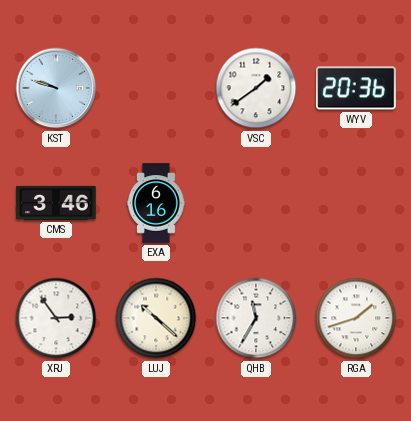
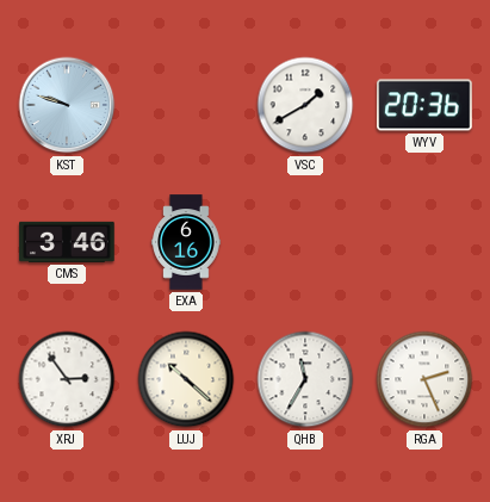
VSC: 1:39 -> 1:40
RGA: 1:42 -> 2:26
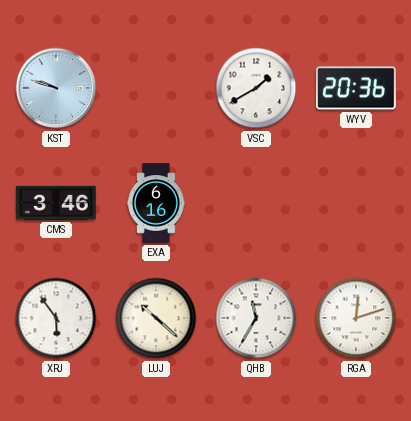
XRJ: 2:54 -> 5:54
RGA: 2:26 -> 12:12
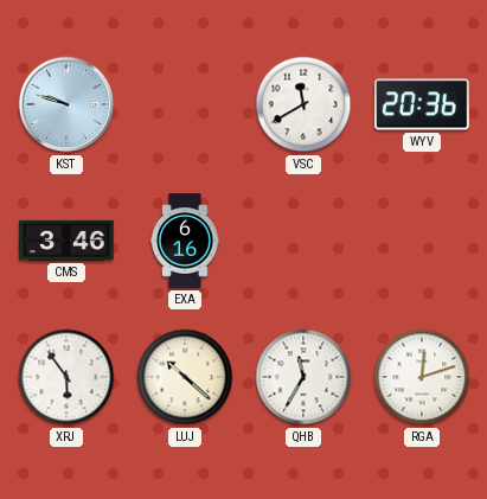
VSC: 1:40 -> 11:40
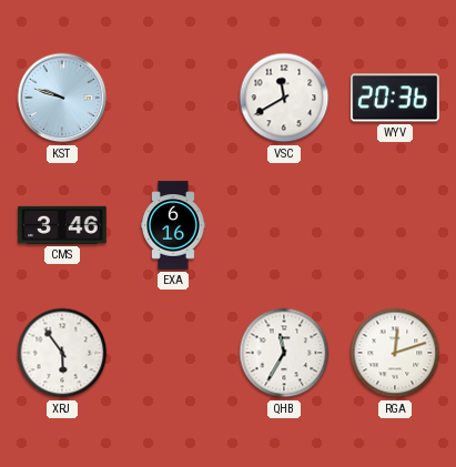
LUJ: 10:22 -> none
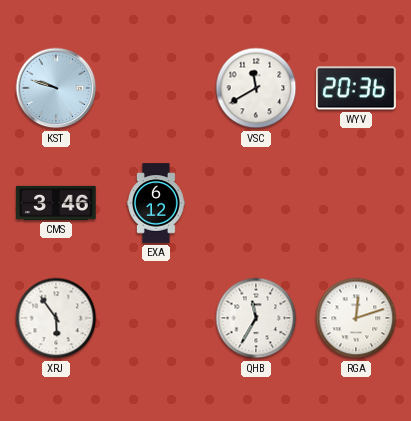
EXA: 6:16 -> 6:12
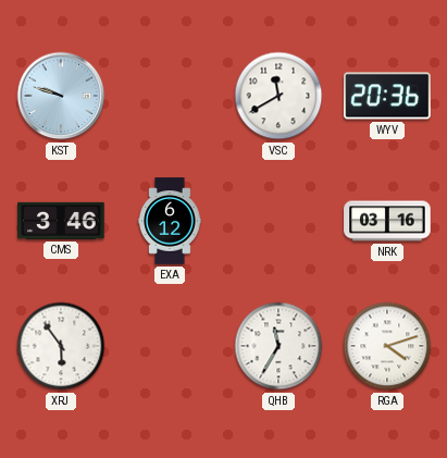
NRK: none -> 03:16
RGA: 12:12 -> 4:12
